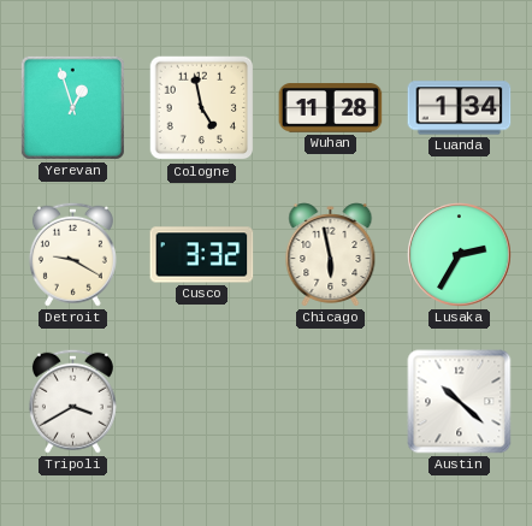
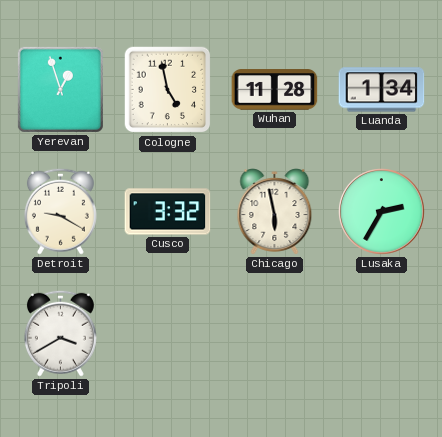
Austin: 10:22 -> none
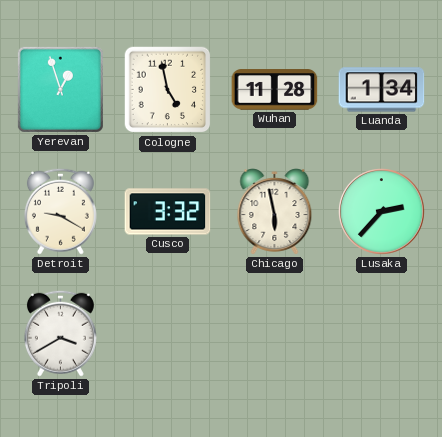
Lusaka: 2:35 -> 2:37
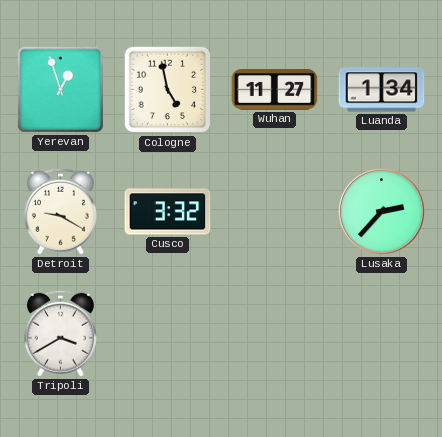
Wuhan: 11:28 -> 11:27
Chicago: 5:58 -> none
